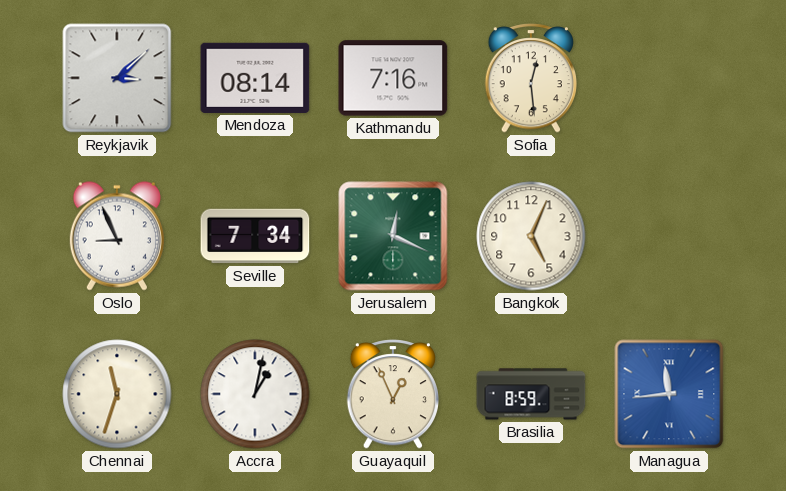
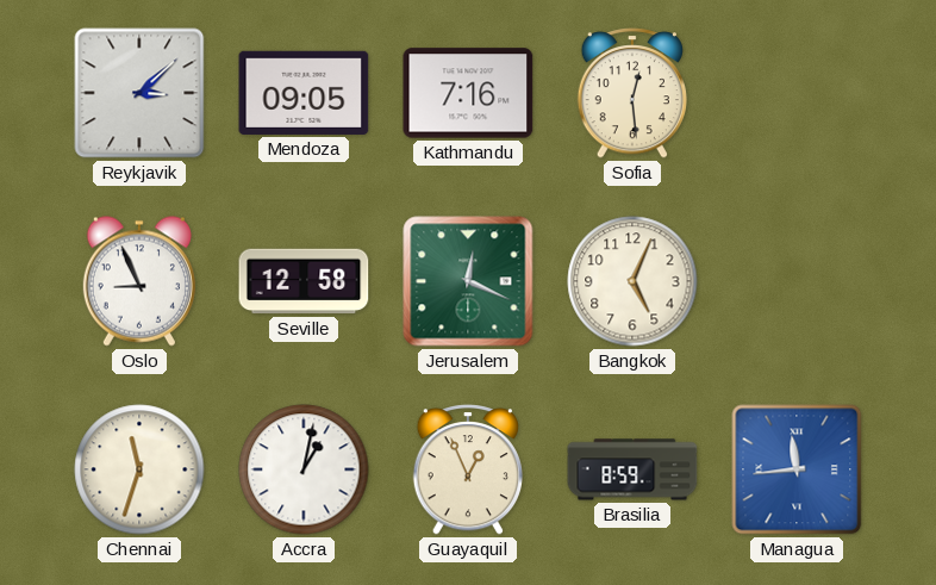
Mendoza: 08:14 -> 09:05
Seville: 7:34 -> 12:58
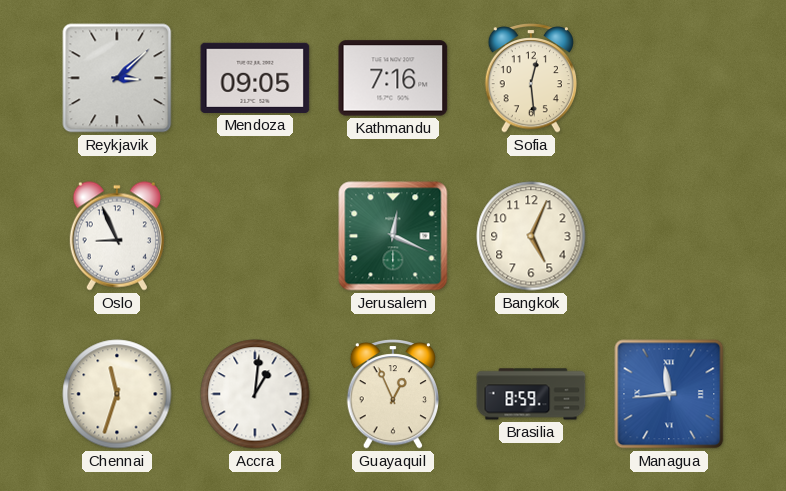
Seville: 12:58 -> none
Accra: 1:02 -> 1:01
